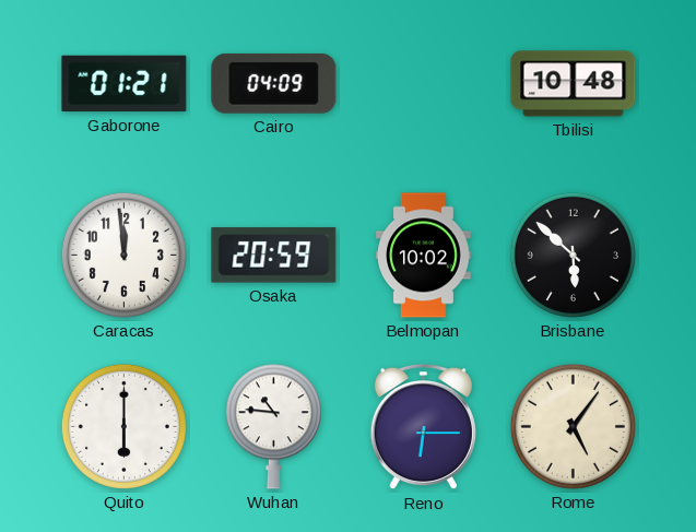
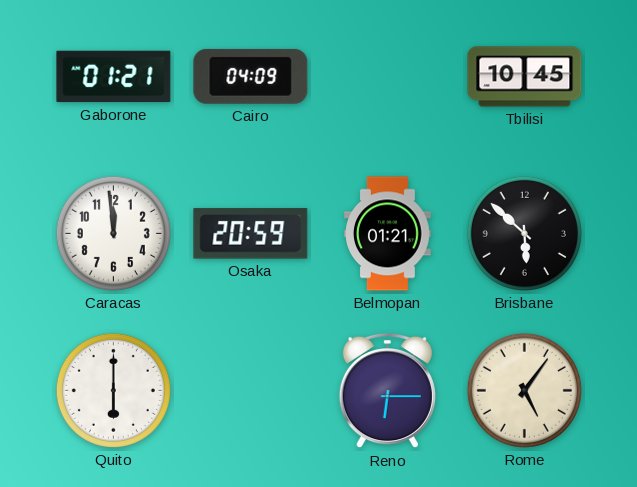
Tbilisi: 10:48 -> 10:45
Belmopan: 10:02 -> 01:21
Wuhan: 10:46 -> none
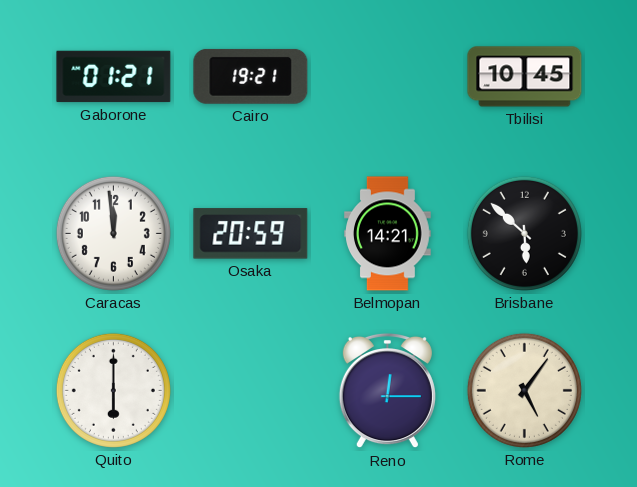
Cairo: 04:09 -> 19:21
Belmopan: 01:21 -> 14:21
Reno: 6:15 -> 12:15
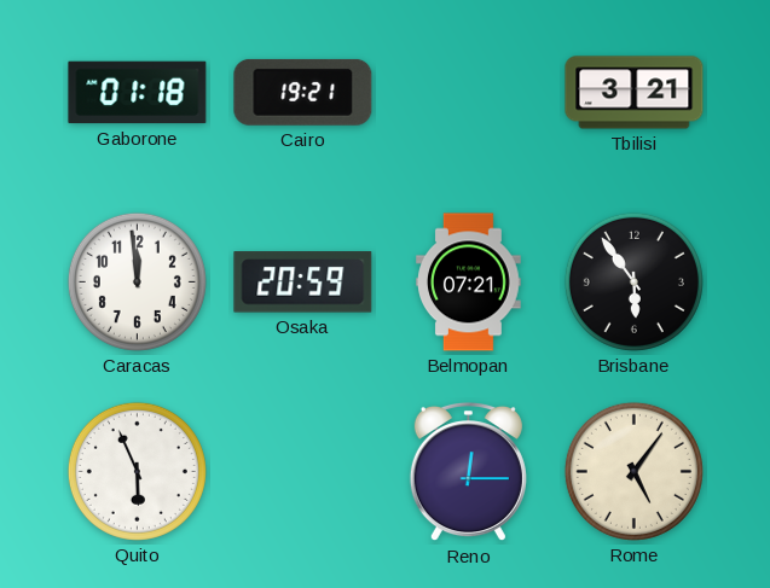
Gaborone: 01:21 -> 01:18
Tbilisi: 10:45 -> 3:21
Belmopan: 14:21 -> 07:21
Brisbane: 5:52 -> 5:54
Quito: 6:00 -> 5:56
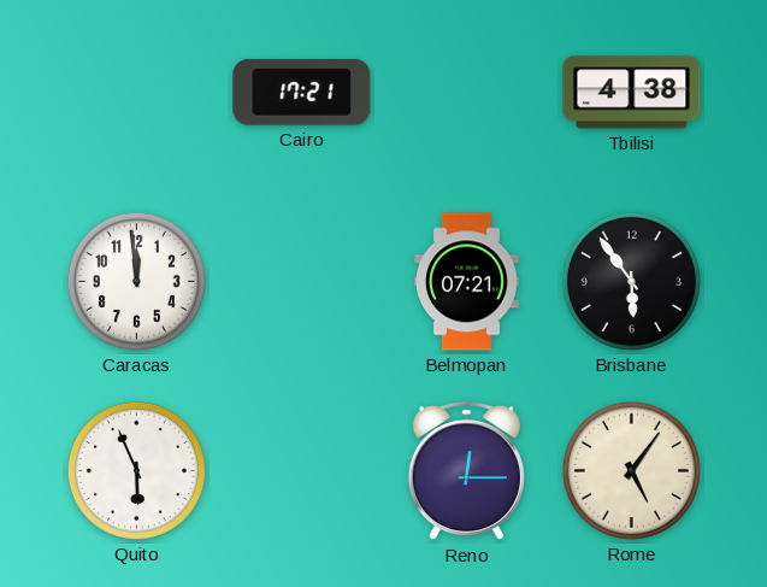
Gaborone: 01:18 -> none
Cairo: 19:21 -> 17:21
Tbilisi: 3:21 -> 4:38
Osaka: 20:59 -> none
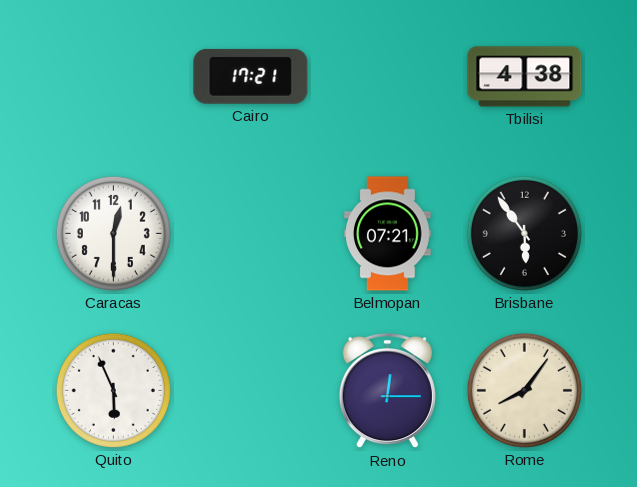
Caracas: 11:59 -> 12:30
Rome: 5:06 -> 8:06
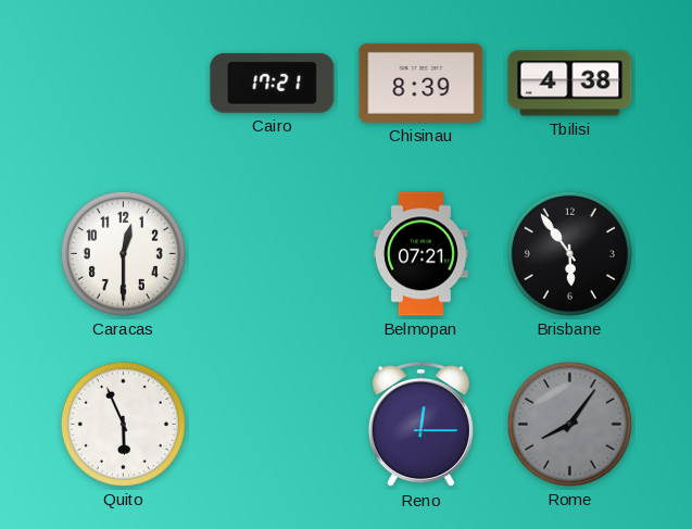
Chisinau: none -> 8:39
Rome dial: cream -> grey
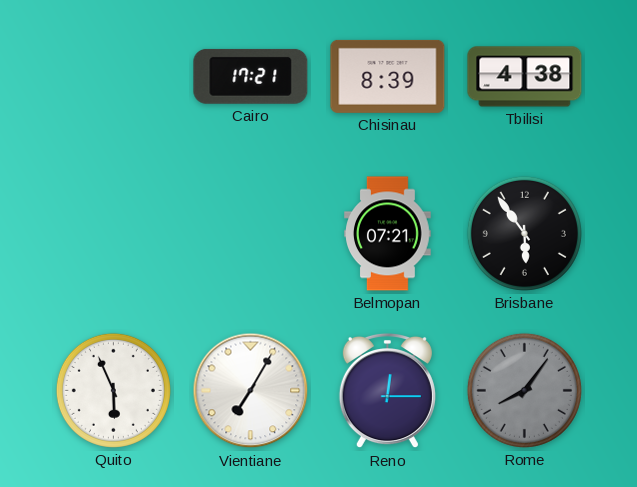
Caracas: 12:30 -> none
Vientiane: none -> 7:05
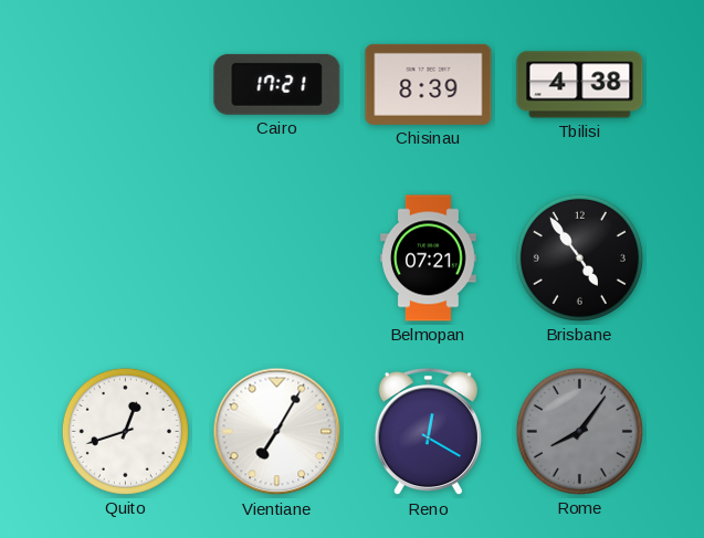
Brisbane: 5:54 -> 4:54
Quito: 5:56 -> 12:42
Reno: 12:15 -> 12:20
